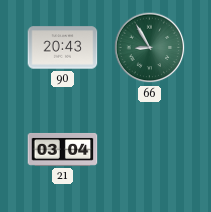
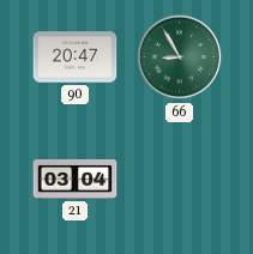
90: 20:43 -> 20:47
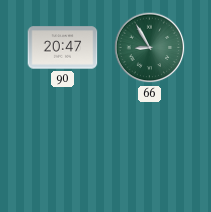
21: 03:04 -> none
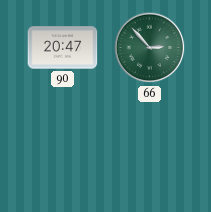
66: 8:55 -> 2:53
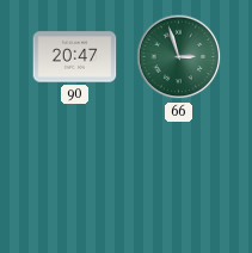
66: 2:53 -> 2:57
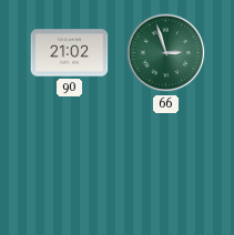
90: 20:47 -> 21:02
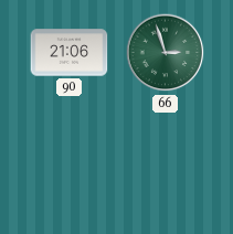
90: 21:02 -> 21:06
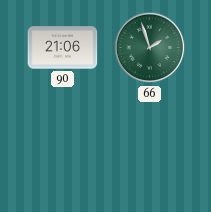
66: 2:57 -> 1:57
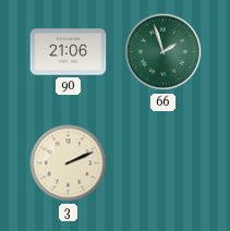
3: none -> 2:11
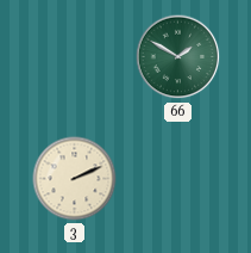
90: 21:06 -> none
66: 1:57 -> 1:50
